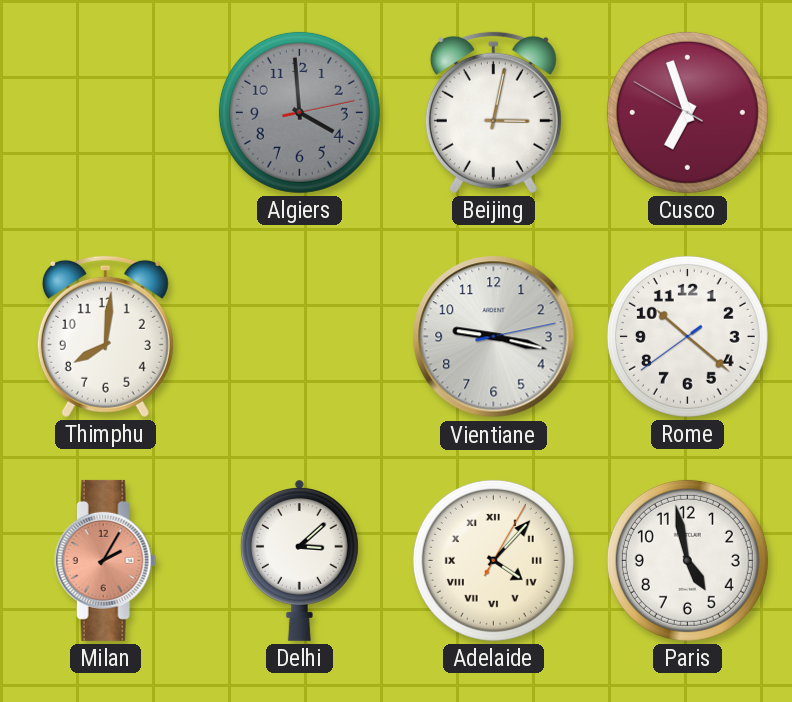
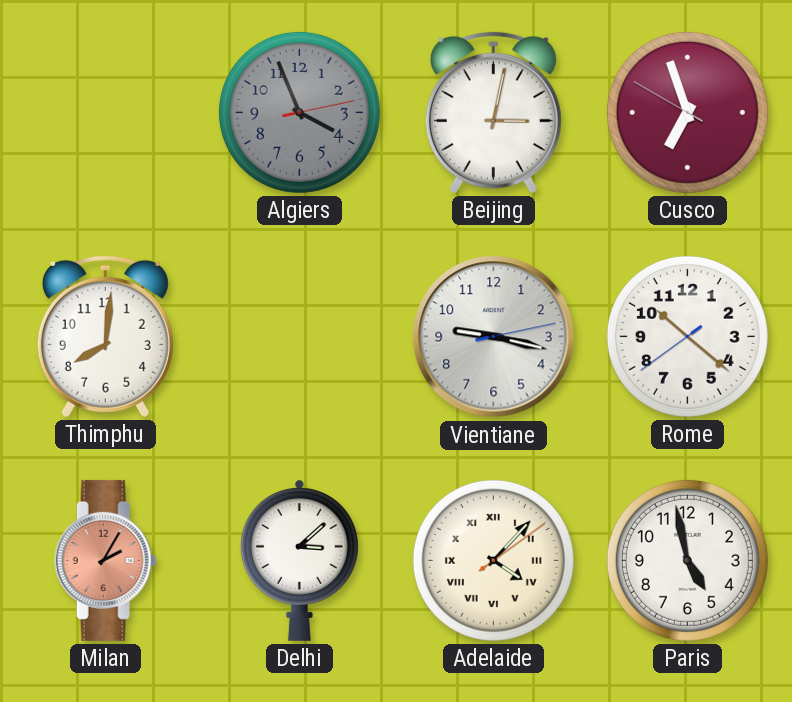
Algiers: 3:59 -> 3:56
Adelaide: 4:07:05 -> 4:07:09
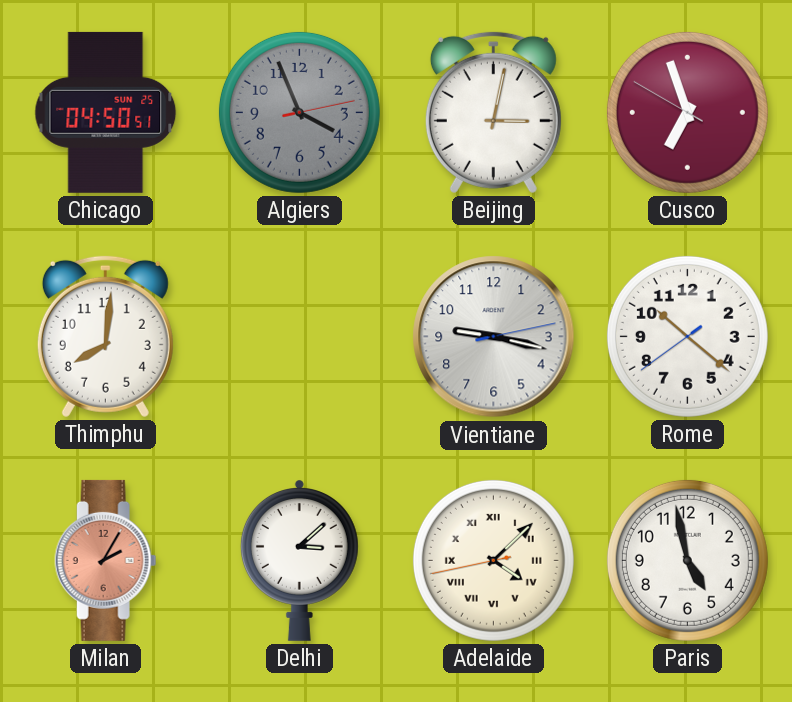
Chicago: none -> 04:50
Adelaide: 4:07:09 -> 4:07:43
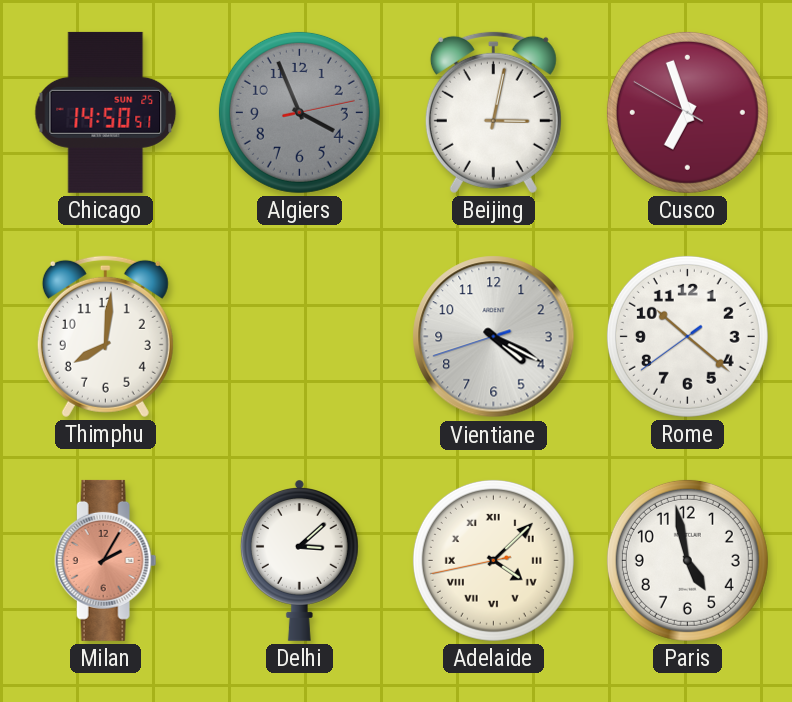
Chicago: 04:50 -> 14:50
Vientiane: 9:17 -> 4:19
